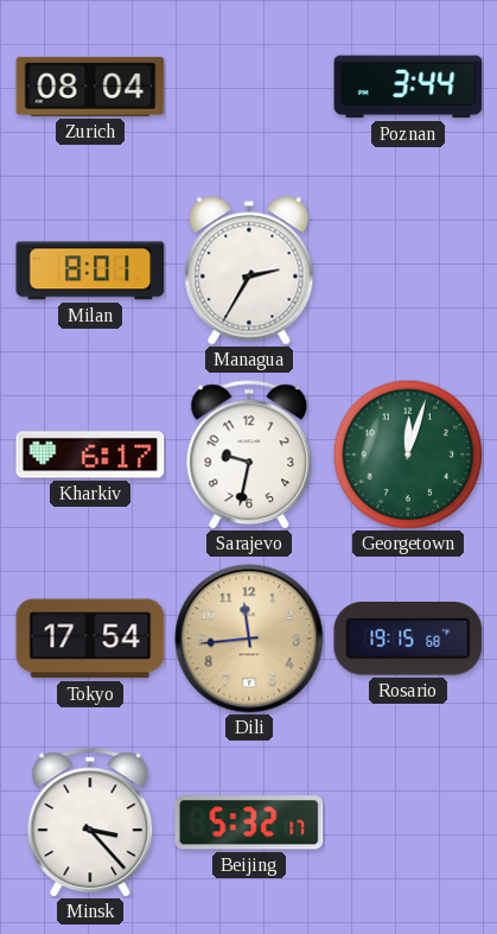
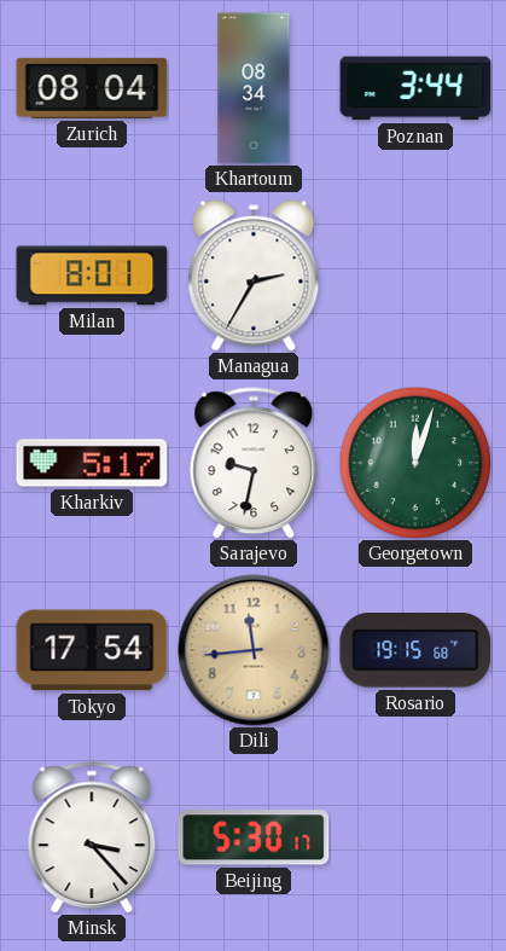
Khartoum: none -> 08:34
Kharkiv: 6:17 -> 5:17
Beijing: 5:32 -> 5:30
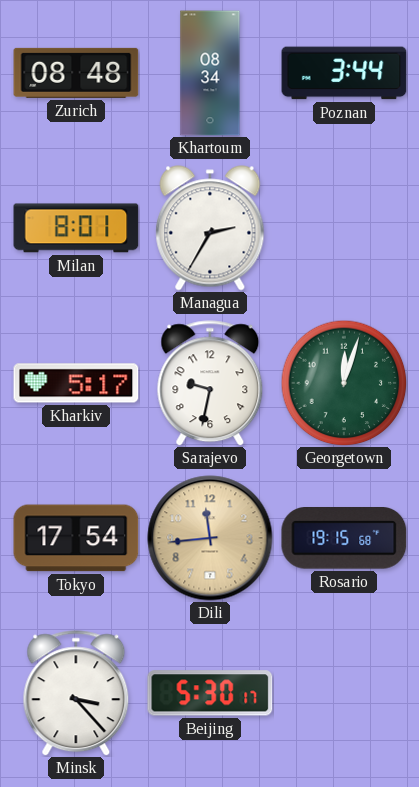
Zurich: 08:04 -> 08:48
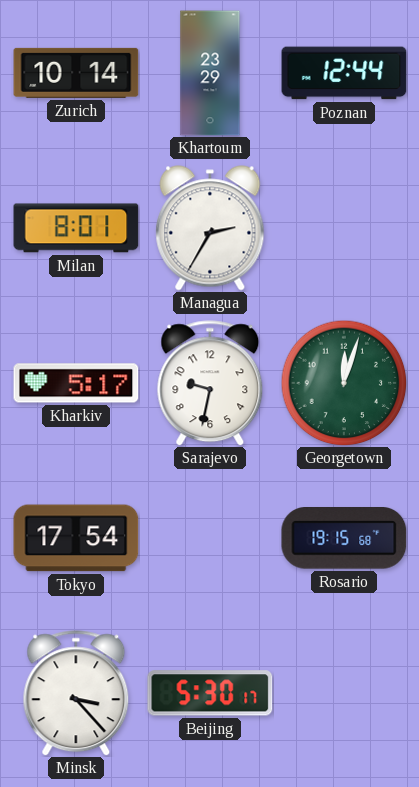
Zurich: 08:48 -> 10:14
Khartoum: 08:34 -> 23:29
Poznan: 3:44 -> 12:44
Dili: 11:44 -> none
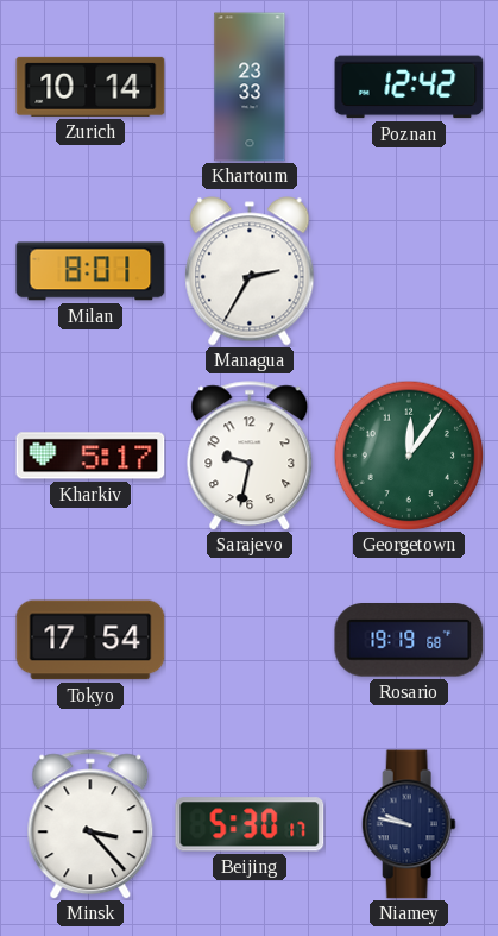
Khartoum: 23:29 -> 23:33
Poznan: 12:44 -> 12:42
Georgetown: 12:03 -> 12:06
Rosario: 19:15 -> 19:19
Niamey: none -> 9:47
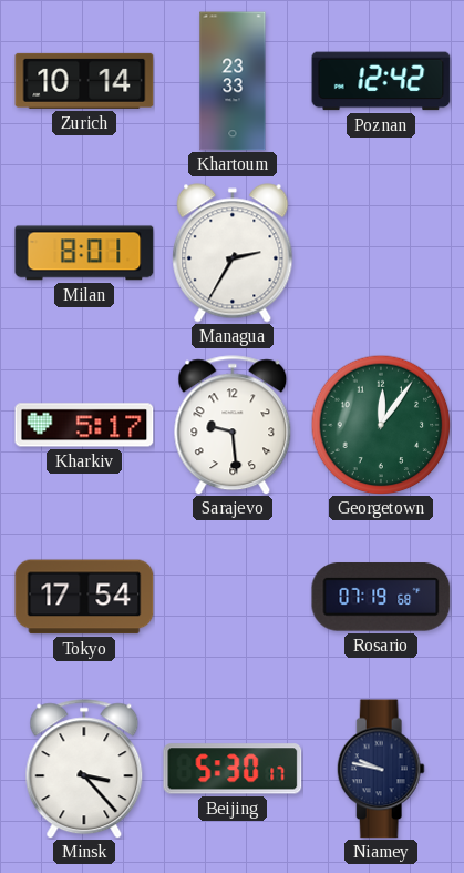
Sarajevo: 9:32 -> 9:29
Rosario: 19:19 -> 07:19
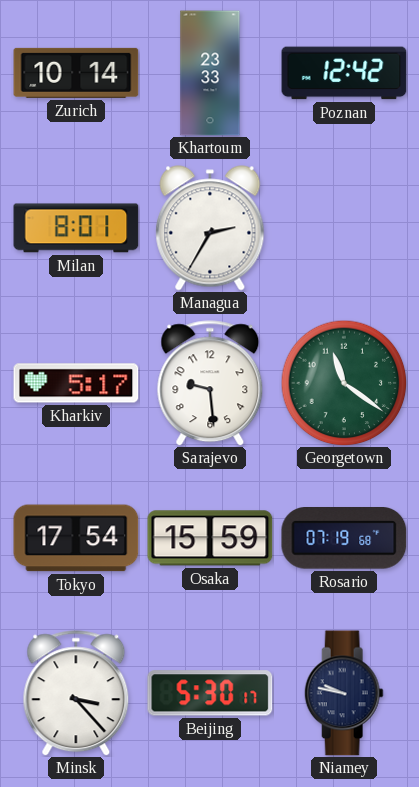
Georgetown: 12:06 -> 11:21
Osaka: none -> 15:59
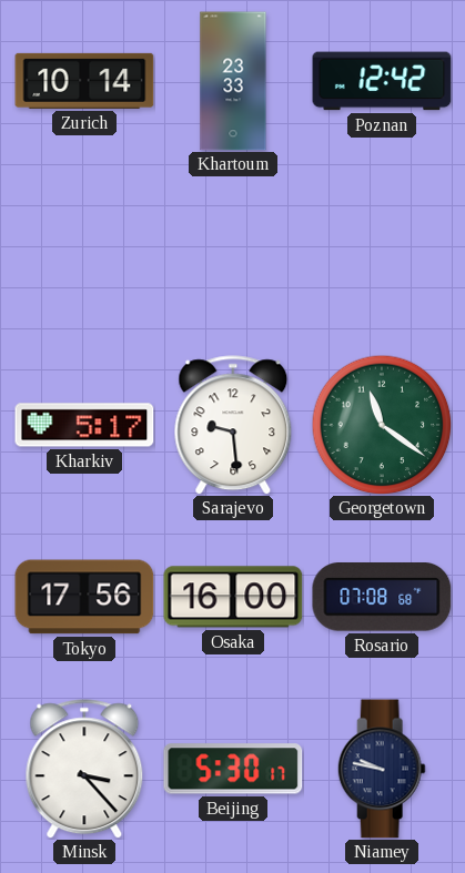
Milan: 8:01 -> none
Managua: 2:35 -> none
Tokyo: 17:54 -> 17:56
Osaka: 15:59 -> 16:00
Rosario: 07:19 -> 07:08
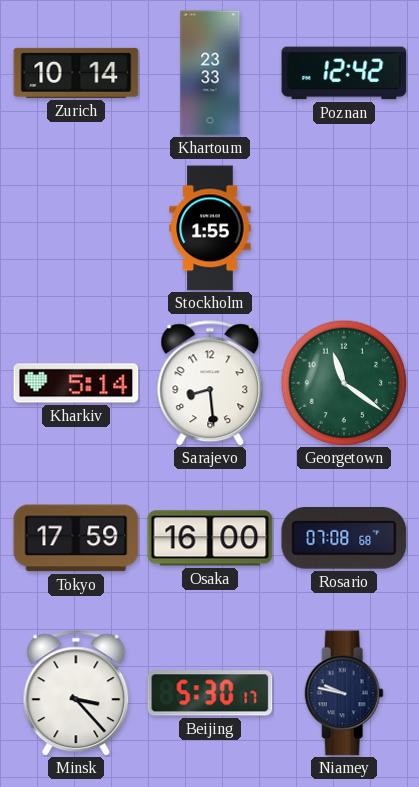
Stockholm: none -> 1:55
Kharkiv: 5:17 -> 5:14
Sarajevo: 9:29 -> 8:29
Tokyo: 17:56 -> 17:59
